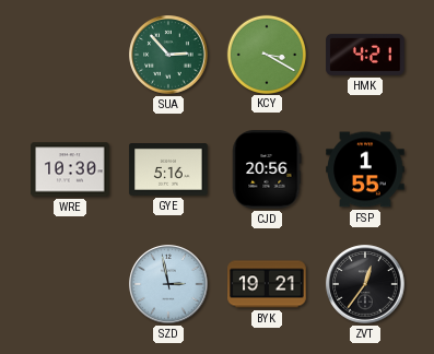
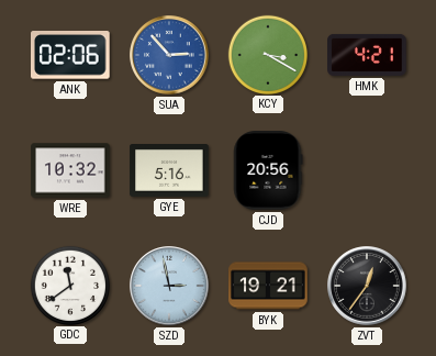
ANK: none -> 02:06
SUA dial: green -> blue
WRE: 10:30 -> 10:32
FSP: 1:55 -> none
GDC: none -> 11:39
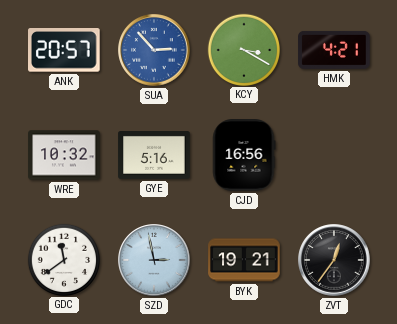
ANK: 02:06 -> 20:57
CJD: 20:56 -> 16:56
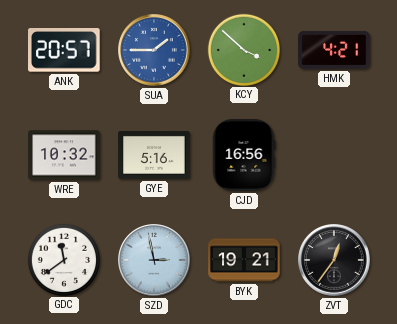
SUA: 2:53 -> 1:45
KCY: 3:20 -> 3:52
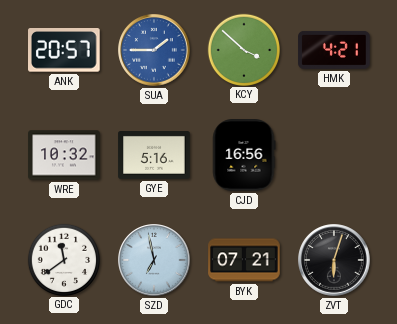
SZD: 2:58 -> 6:58
BYK: 19:21 -> 07:21
ZVT: 12:36 -> 6:03
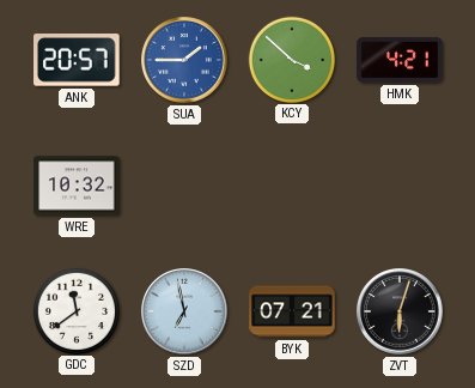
GYE: 5:16 -> none
CJD: 16:56 -> none
